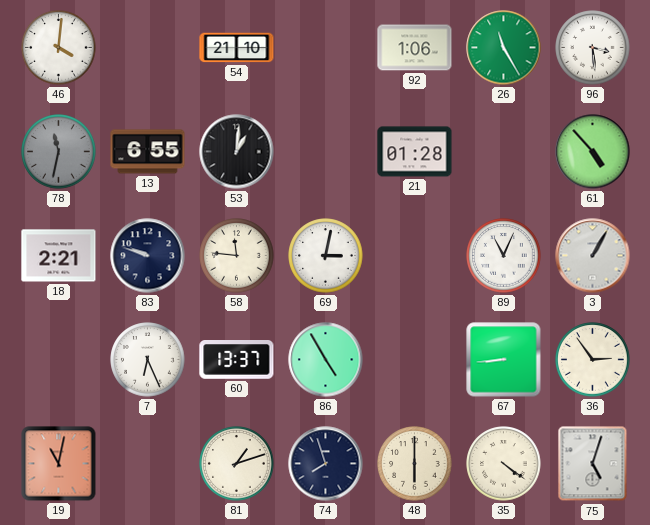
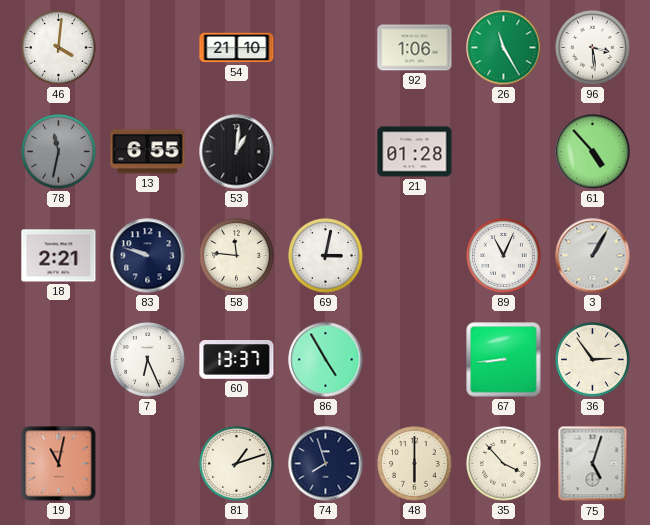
35: 4:21 -> 3:53
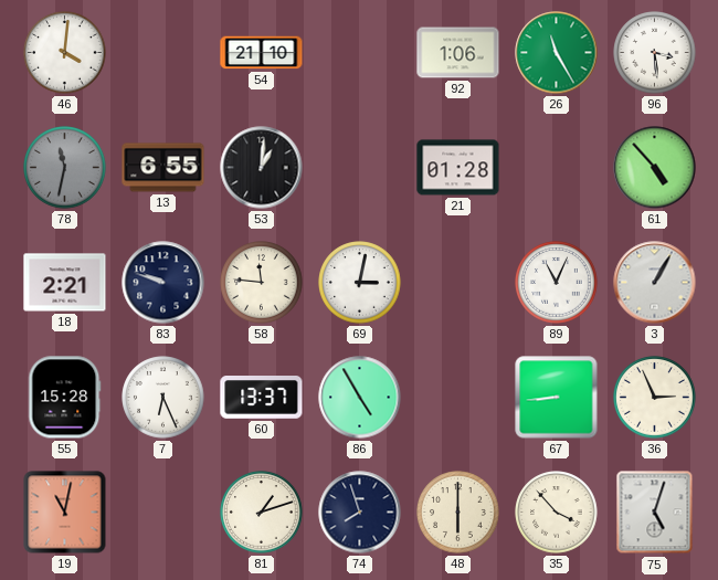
55: none -> 15:28
36: 2:54 -> 2:56
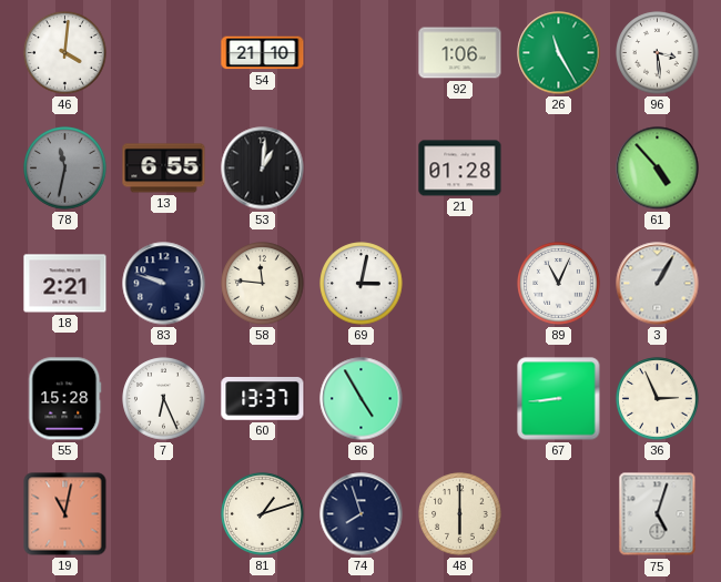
35: 3:53 -> none
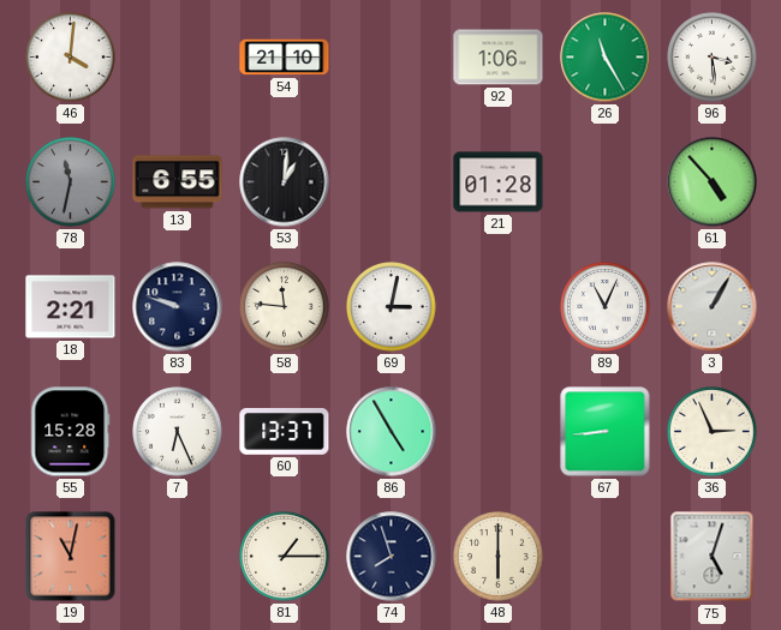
81: 1:12 -> 1:15
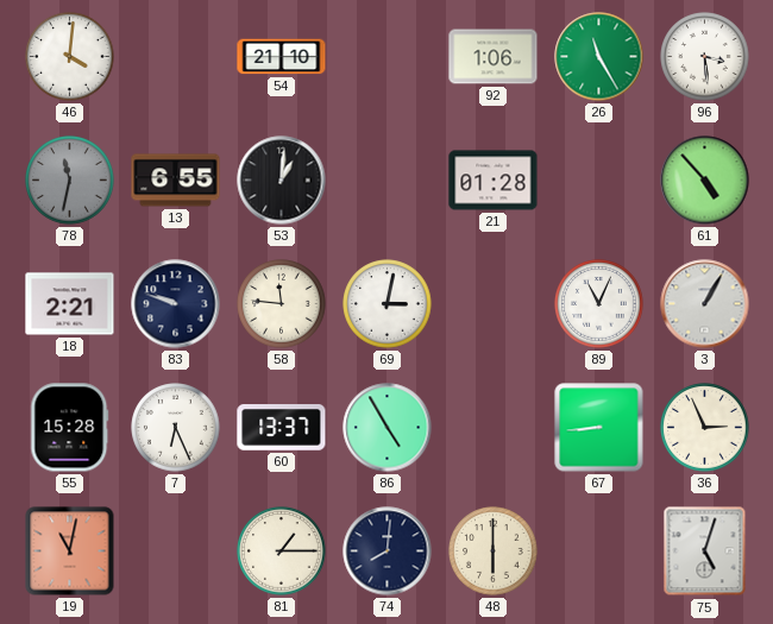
74: 7:57 -> 8:01
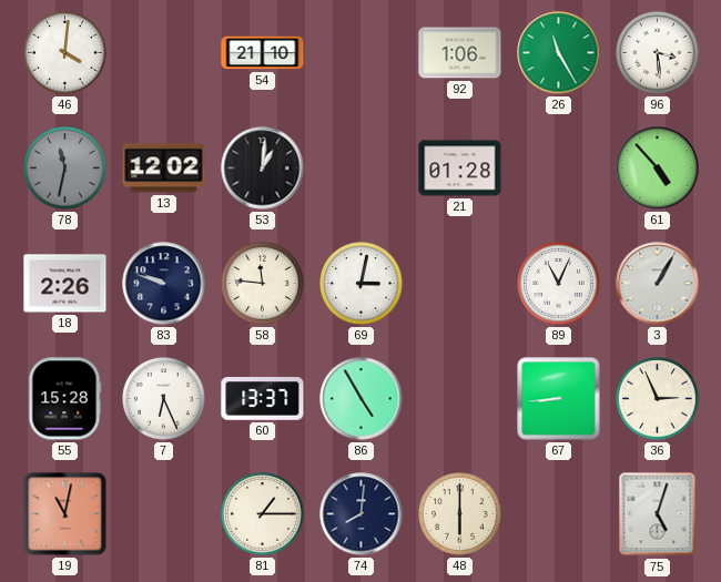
13: 6:55 -> 12:02
18: 2:21 -> 2:26
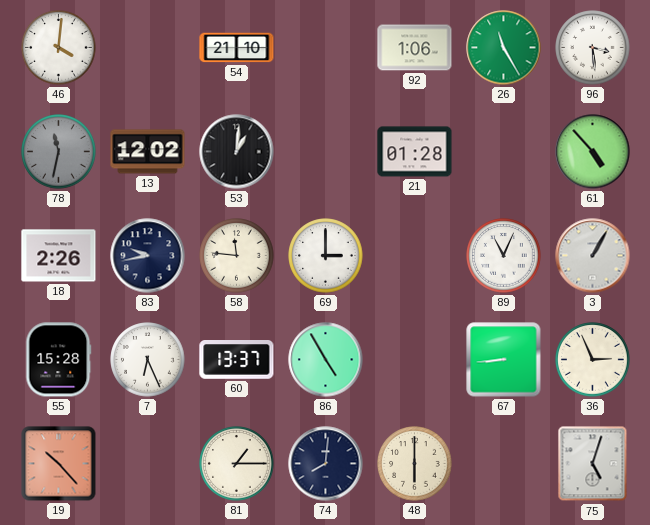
83: 9:48 -> 9:43
69: 3:02 -> 3:00
19: 11:02 -> 10:23
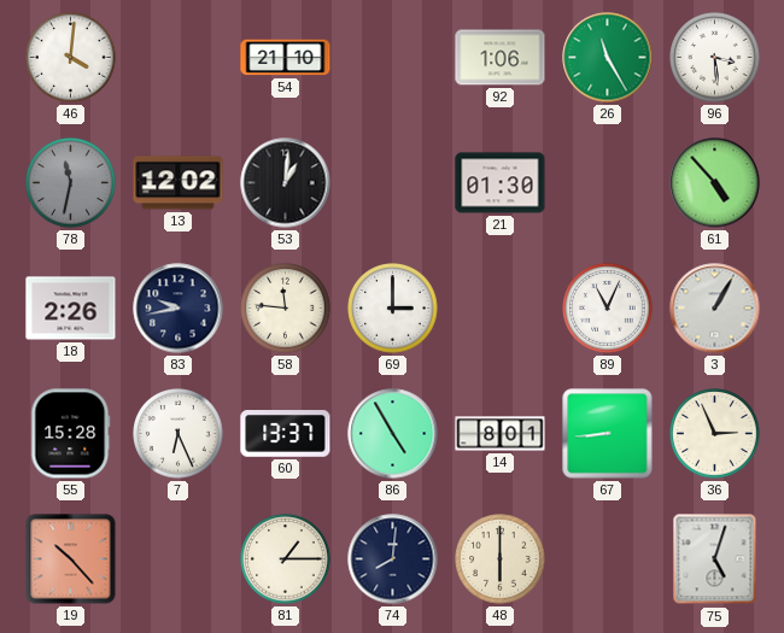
21: 01:28 -> 01:30
14: none -> 8:01
